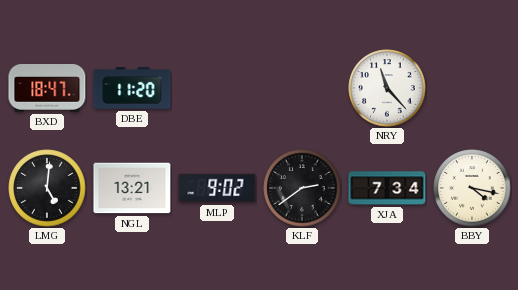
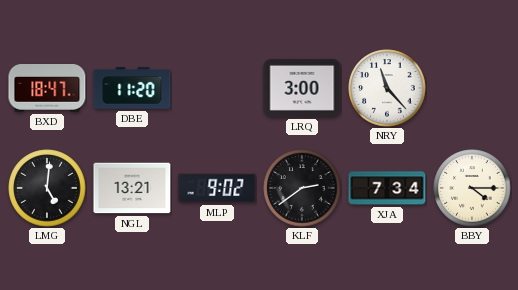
LRQ: none -> 3:00
BBY: 4:17 -> 4:15
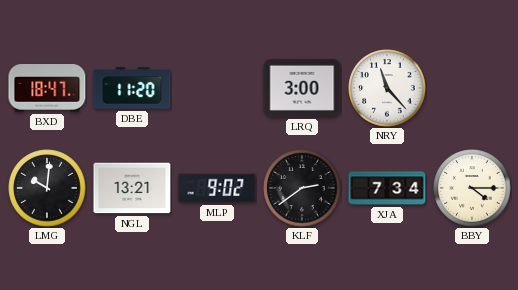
LMG: 5:01 -> 10:01
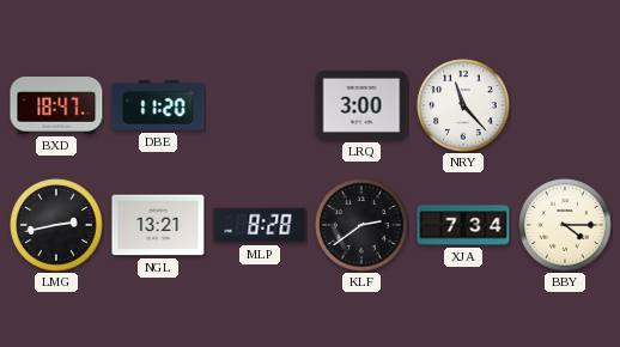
LMG: 10:01 -> 2:43
MLP: 9:02 -> 8:28
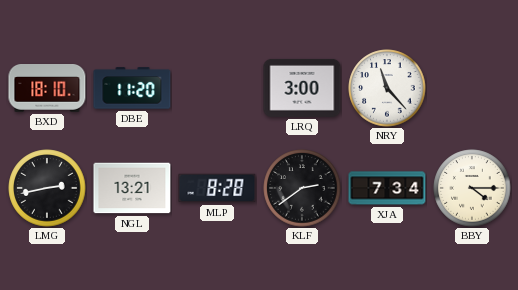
BXD: 18:47 -> 18:10
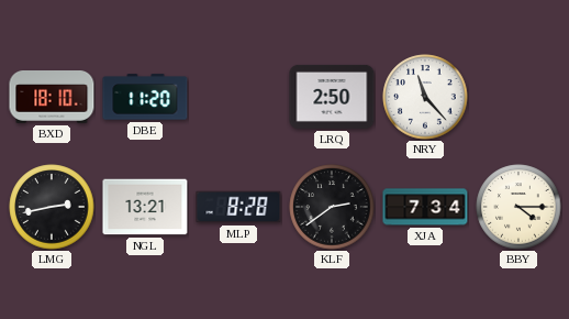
LRQ: 3:00 -> 2:50
